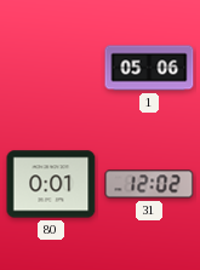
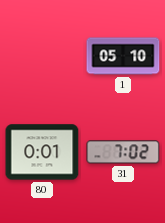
1: 05:06 -> 05:10
31: 12:02 -> 7:02
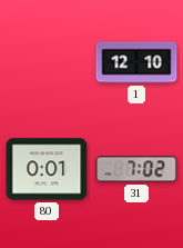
1: 05:10 -> 12:10
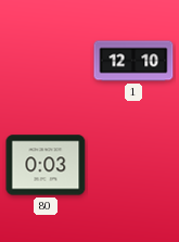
80: 0:01 -> 0:03
31: 7:02 -> none
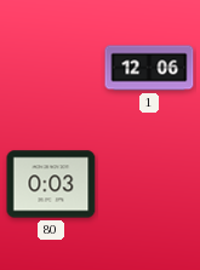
1: 12:10 -> 12:06
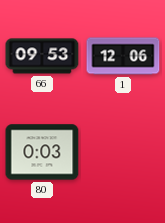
66: none -> 09:53
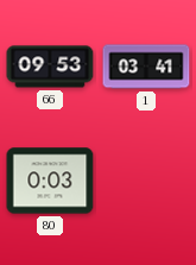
1: 12:06 -> 03:41
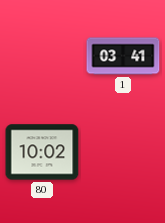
66: 09:53 -> none
80: 0:03 -> 10:02
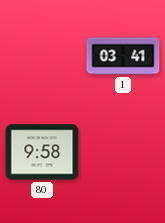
80: 10:02 -> 9:58
